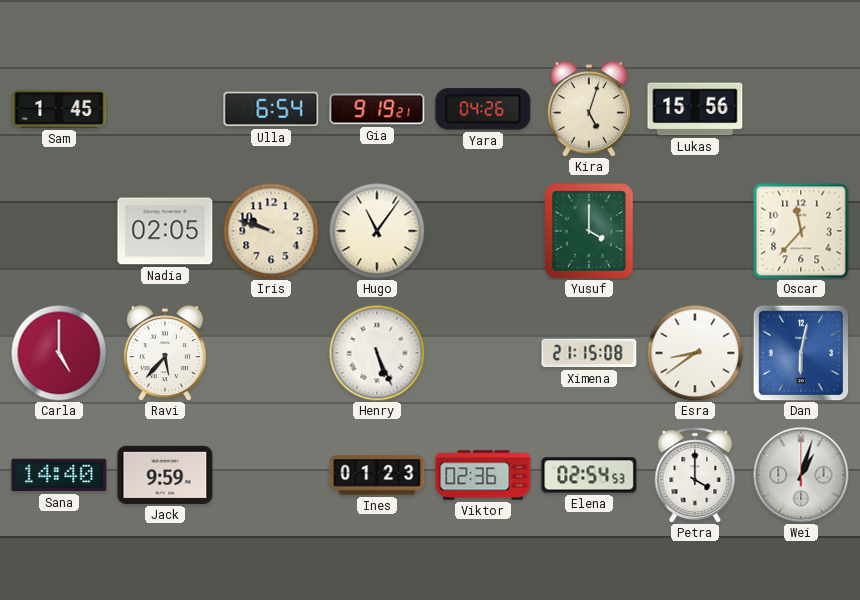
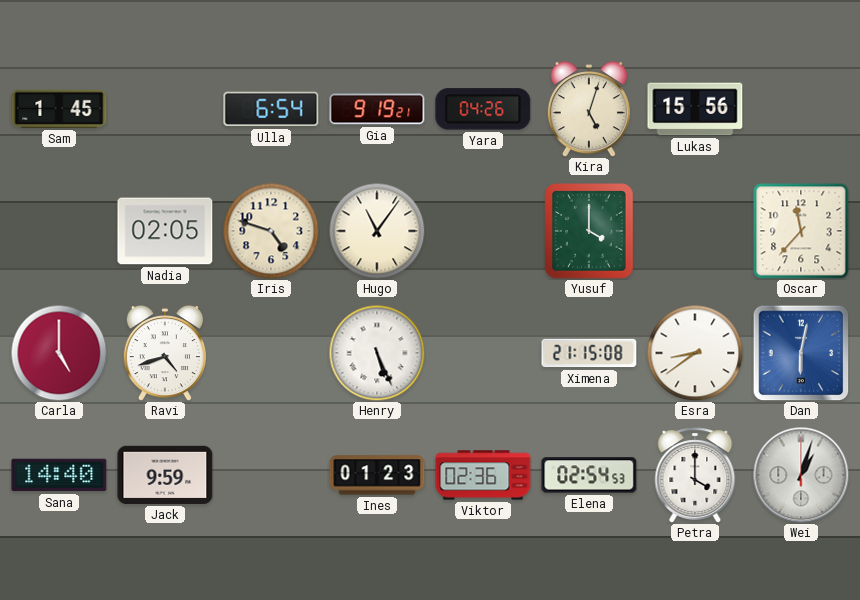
Iris: 9:48 -> 4:48
Ravi: 5:37 -> 4:42
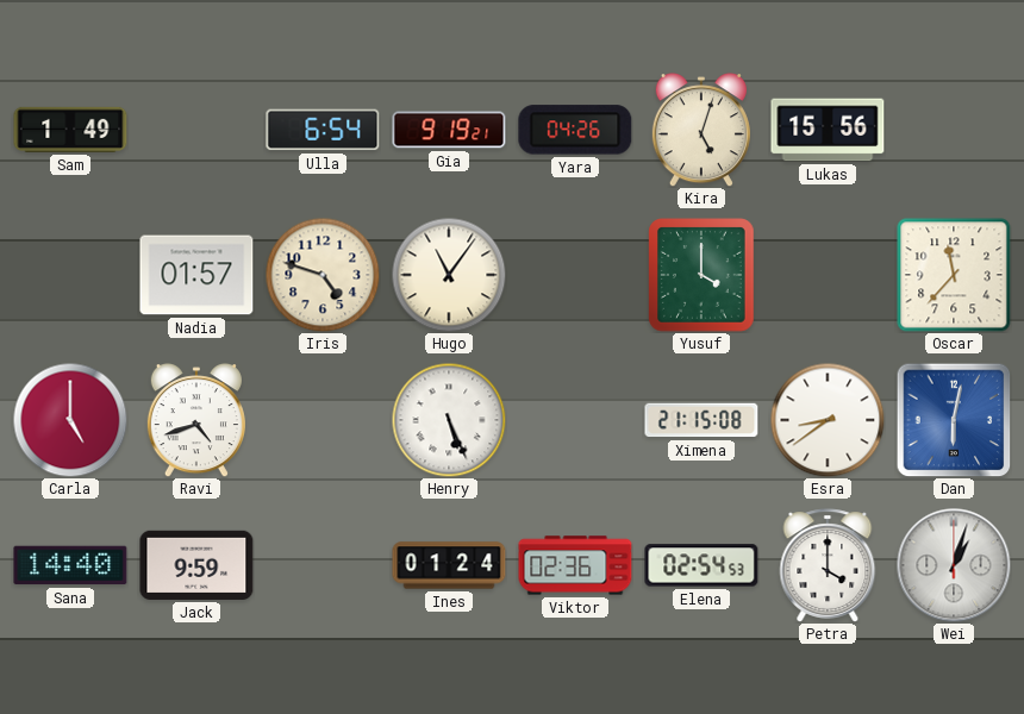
Sam: 1:45 -> 1:49
Nadia: 02:05 -> 01:57
Ines: 01:23 -> 01:24
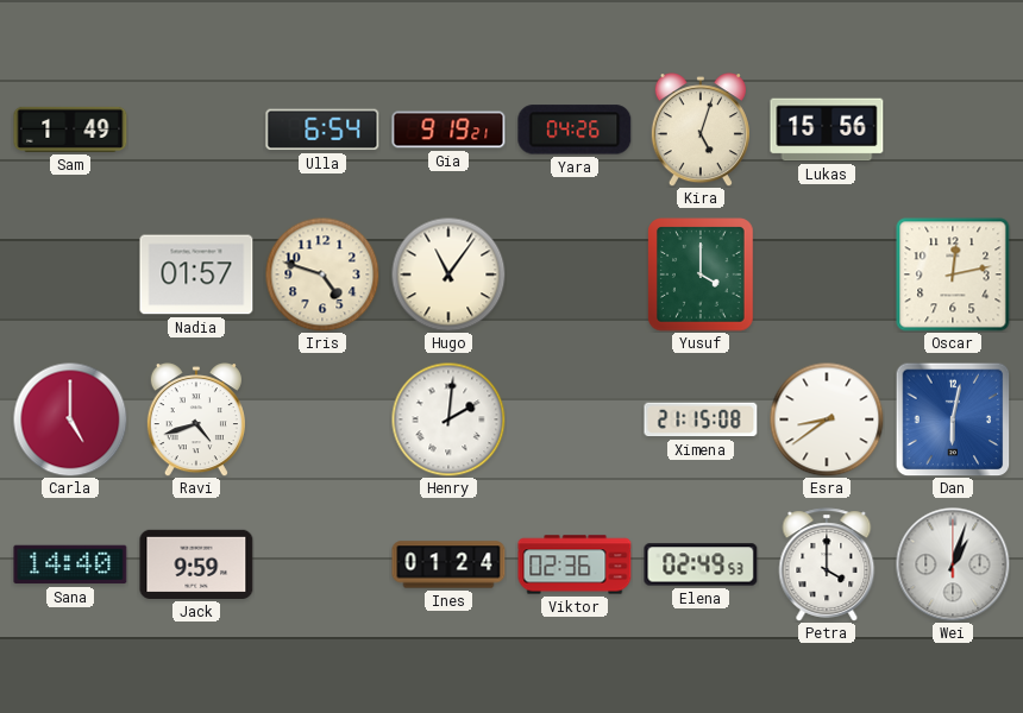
Oscar: 11:37 -> 12:13
Henry: 5:26 -> 2:01
Elena: 02:54 -> 02:49
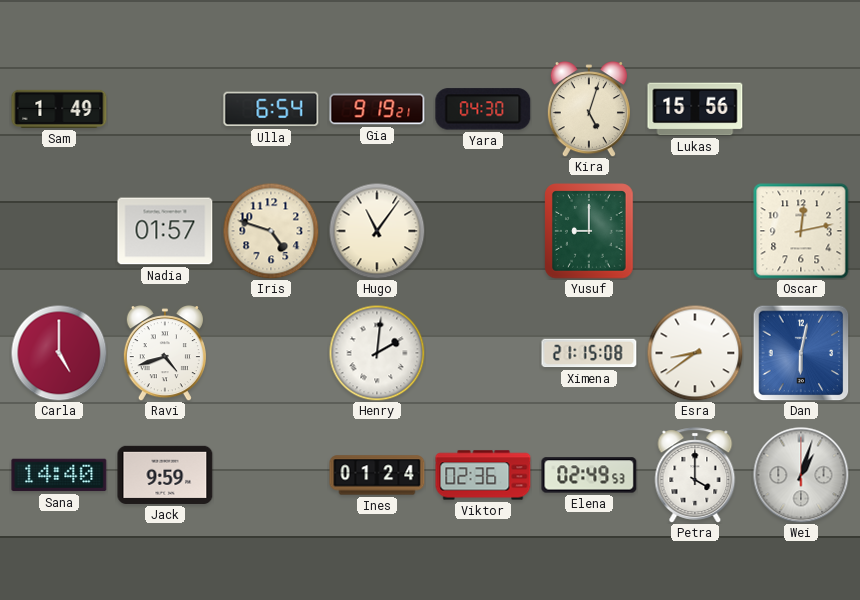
Yara: 04:26 -> 04:30
Yusuf: 4:00 -> 9:00
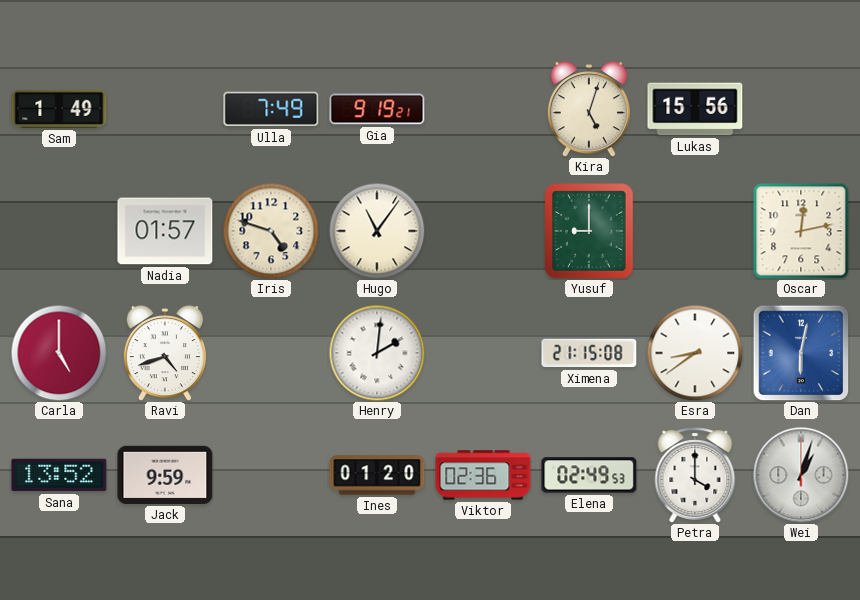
Ulla: 6:54 -> 7:49
Yara: 04:30 -> none
Sana: 14:40 -> 13:52
Ines: 01:24 -> 01:20
